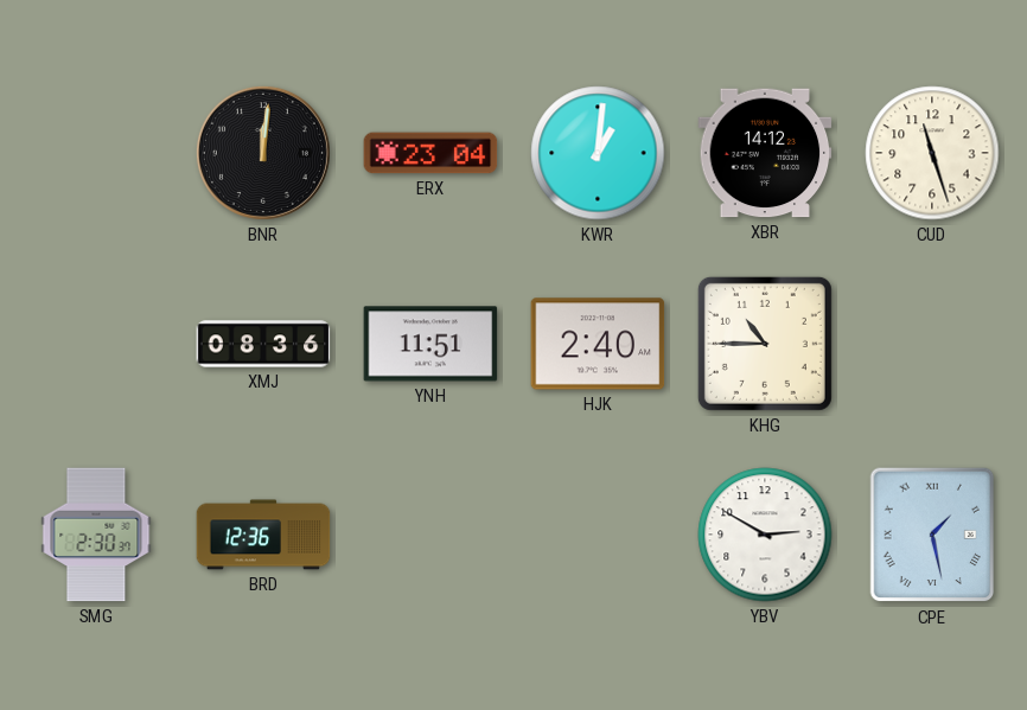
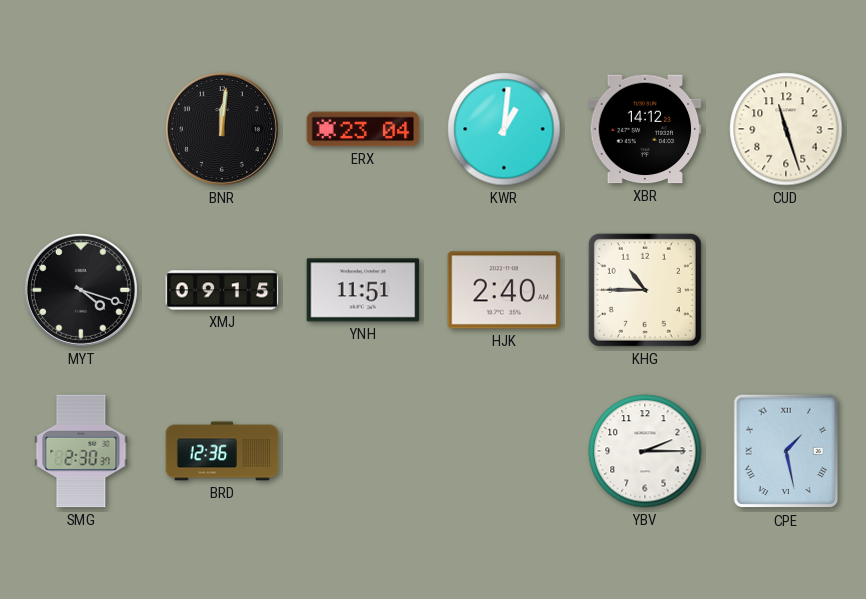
MYT: none -> 4:18
XMJ: 08:36 -> 09:15
YBV: 2:50 -> 2:15
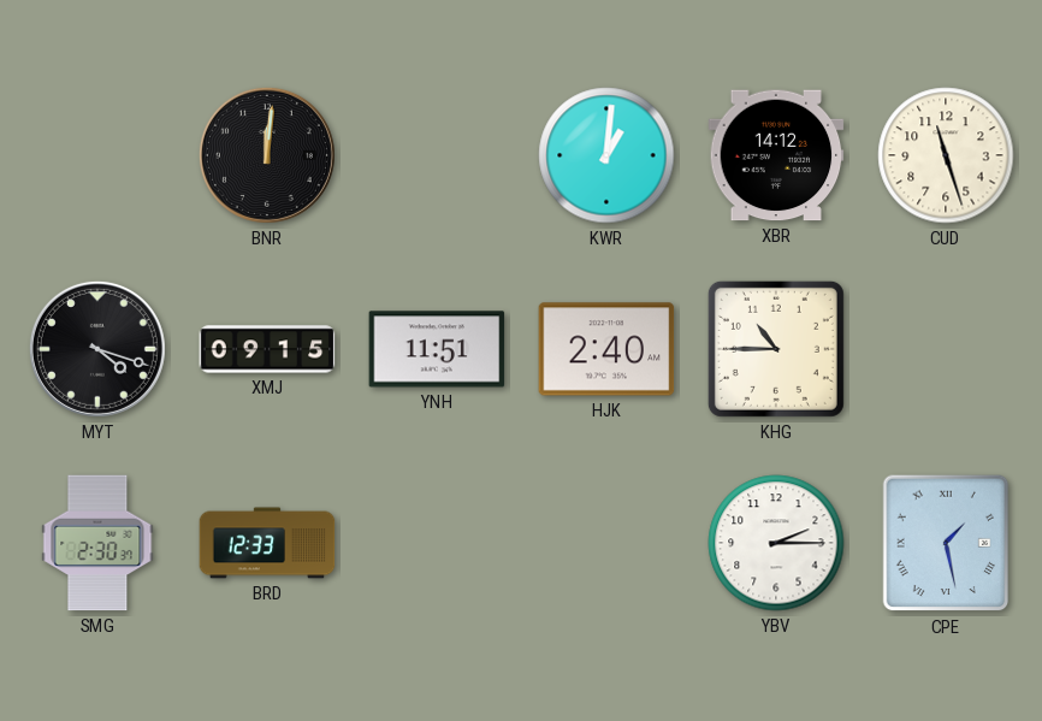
ERX: 23:04 -> none
BRD: 12:36 -> 12:33
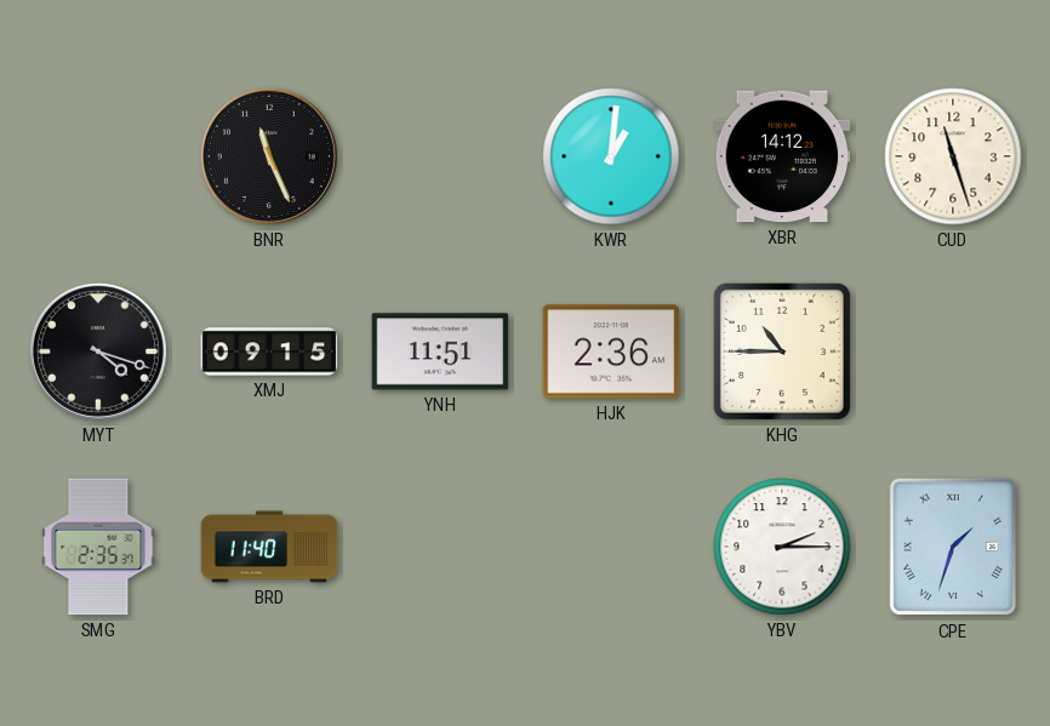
BNR: 12:01 -> 11:26
HJK: 2:40 -> 2:36
SMG: 2:30 -> 2:35
BRD: 12:33 -> 11:40
CPE: 1:28 -> 1:33
